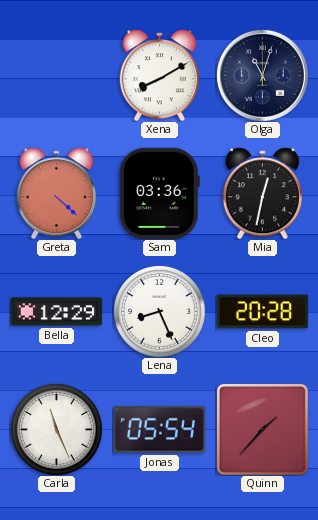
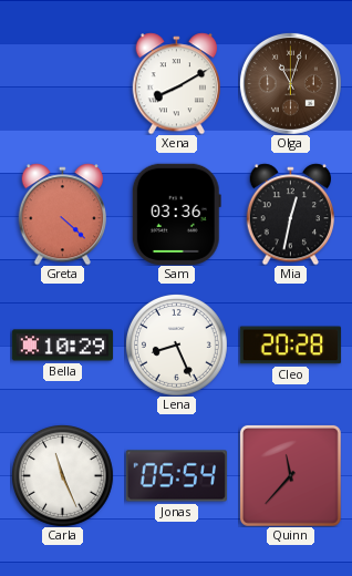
Olga dial: navy -> brown
Bella: 12:29 -> 10:29
Quinn: 1:37 -> 11:37
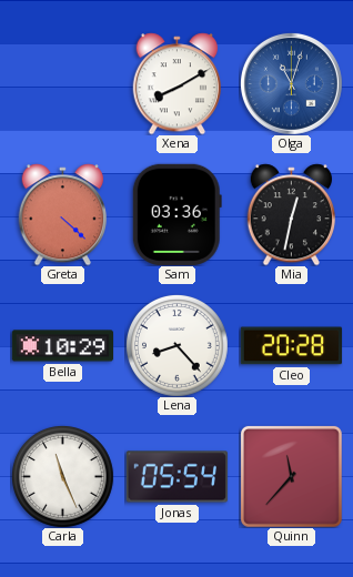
Olga dial: brown -> blue
Lena: 8:26 -> 8:23
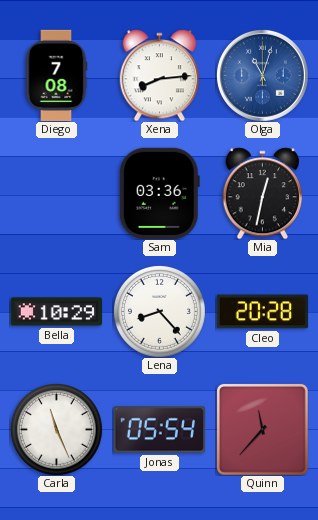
Diego: none -> 7:08
Xena: 8:10 -> 8:14
Greta: 4:22 -> none
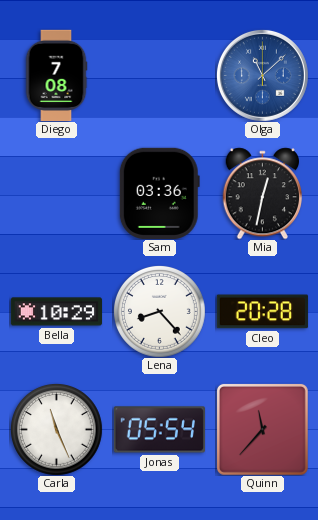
Xena: 8:14 -> none
Olga: 11:03 -> 11:08
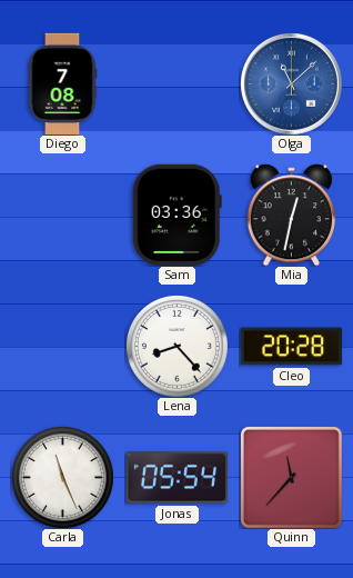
Bella: 10:29 -> none
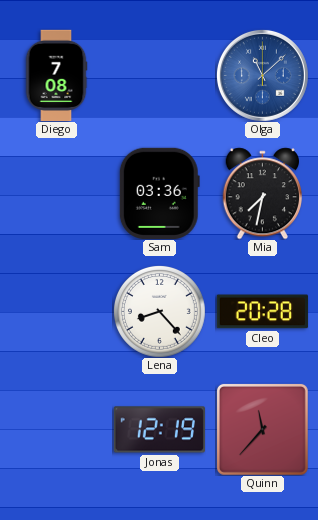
Mia: 12:32 -> 7:32
Carla: 11:26 -> none
Jonas: 05:54 -> 12:19
